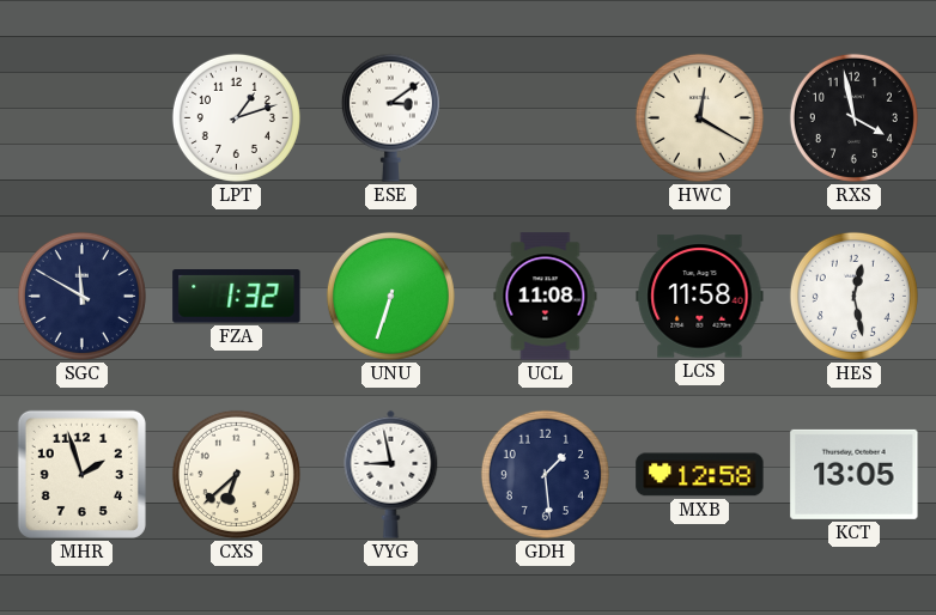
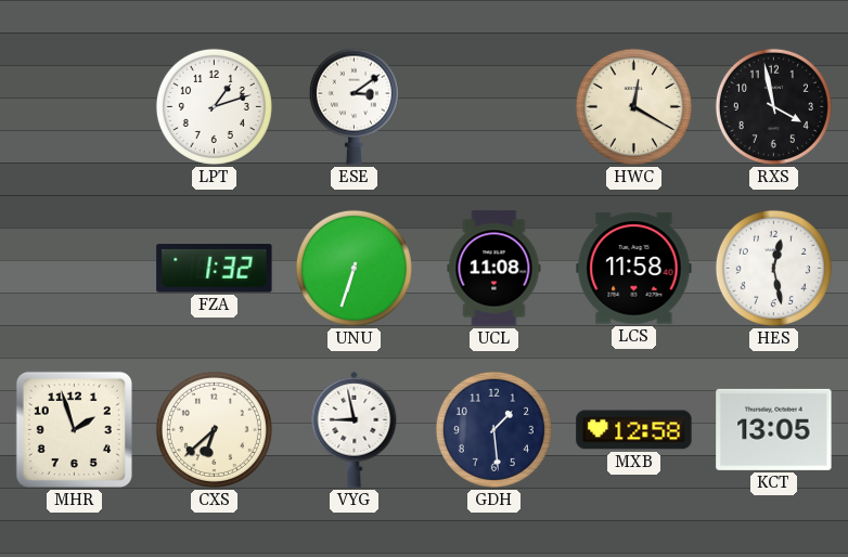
SGC: 11:50 -> none
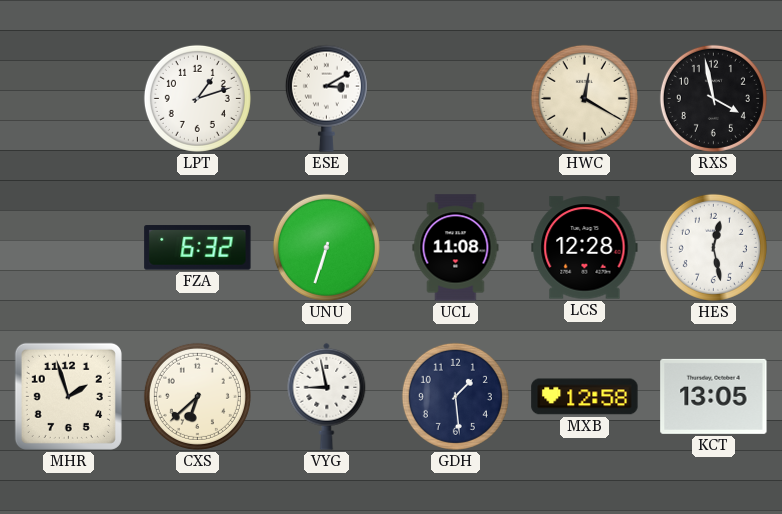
ESE: 3:09 -> 3:10
FZA: 1:32 -> 6:32
LCS: 11:58 -> 12:28
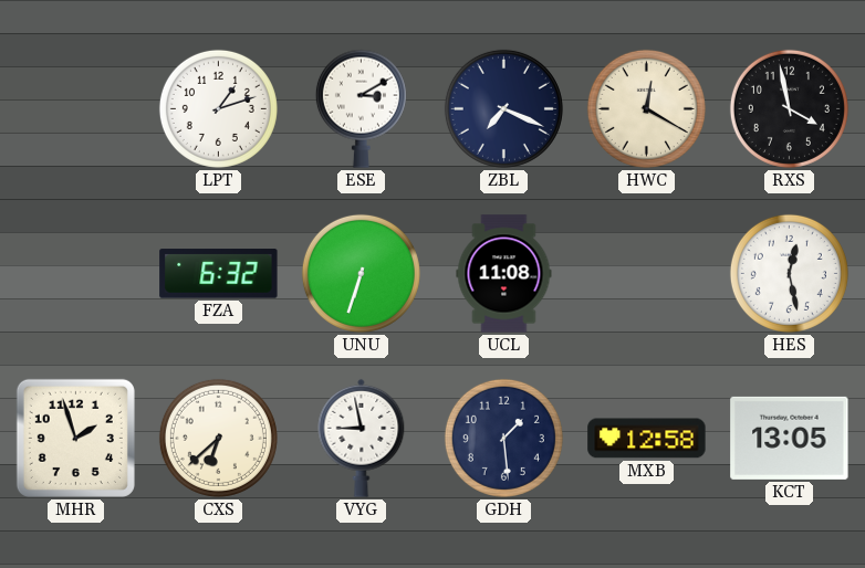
ZBL: none -> 7:19
LCS: 12:28 -> none
